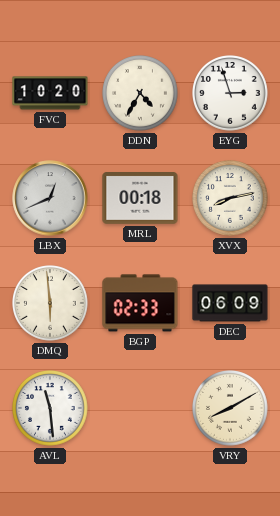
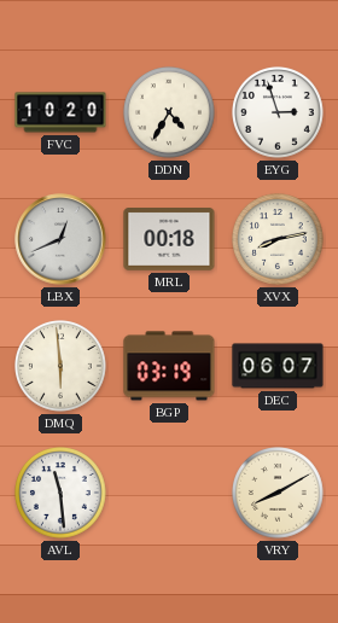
BGP: 02:33 -> 03:19
DEC: 06:09 -> 06:07
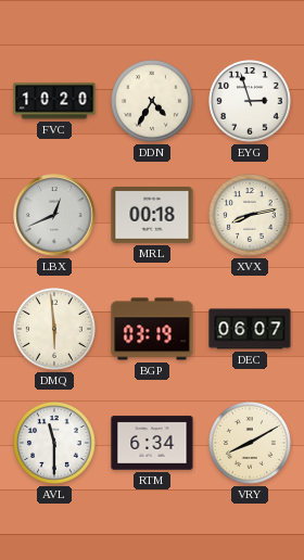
AVL: 11:29 -> 11:30
RTM: none -> 6:34
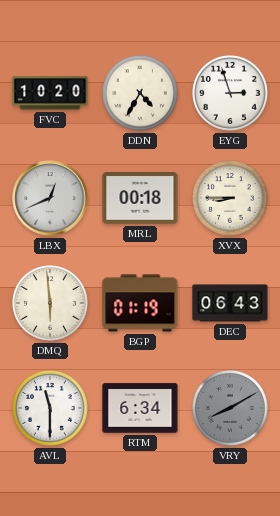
XVX: 8:13 -> 8:45
BGP: 03:19 -> 01:19
DEC: 06:07 -> 06:43
VRY dial: cream -> grey
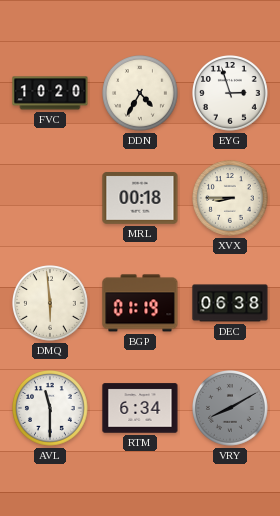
LBX: 12:41 -> none
DEC: 06:43 -> 06:38
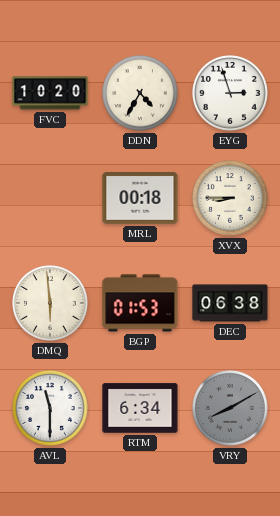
BGP: 01:19 -> 01:53
